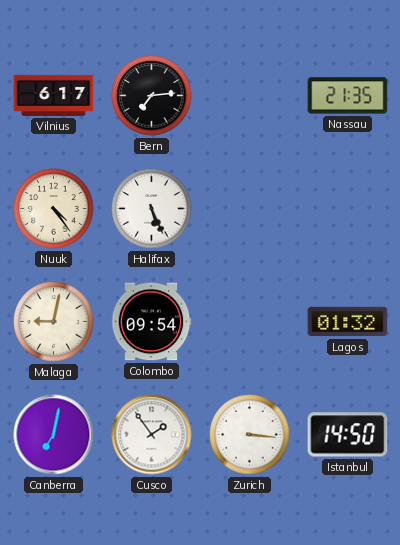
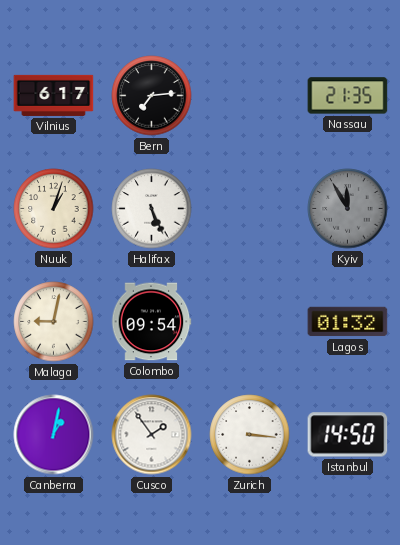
Nuuk: 4:24 -> 1:03
Kyiv: none -> 11:55
Canberra: 7:02 -> 1:02
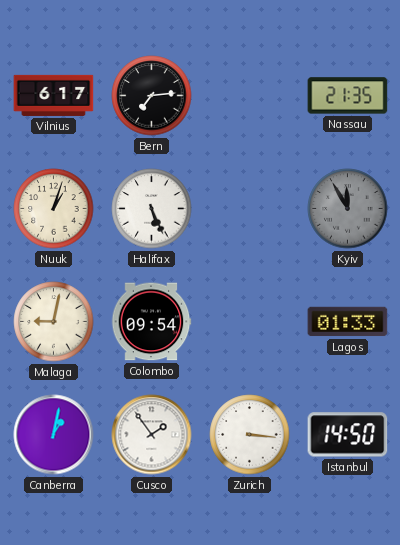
Lagos: 01:32 -> 01:33
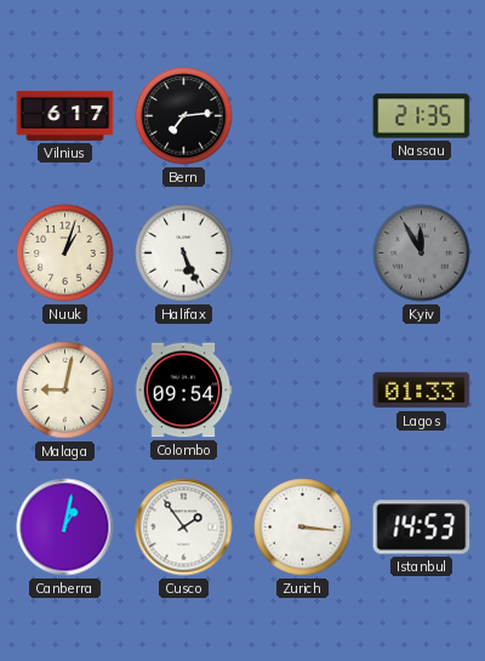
Istanbul: 14:50 -> 14:53
